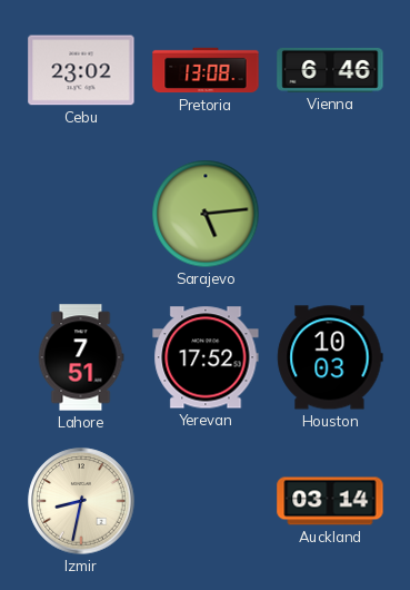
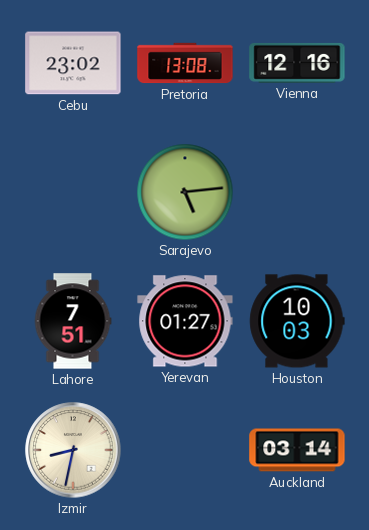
Vienna: 6:46 -> 12:16
Yerevan: 17:52 -> 01:27
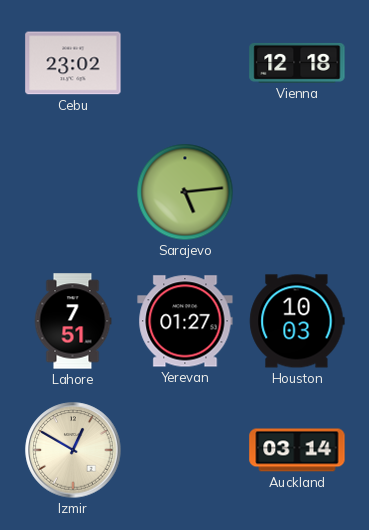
Pretoria: 13:08 -> none
Vienna: 12:16 -> 12:18
Izmir: 8:32 -> 12:50
